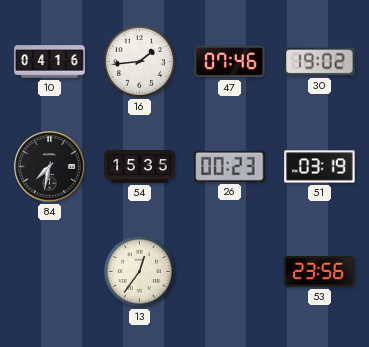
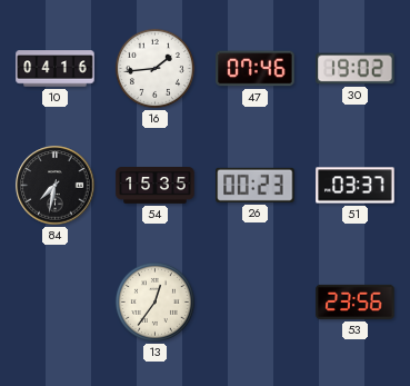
51: 03:19 -> 03:37
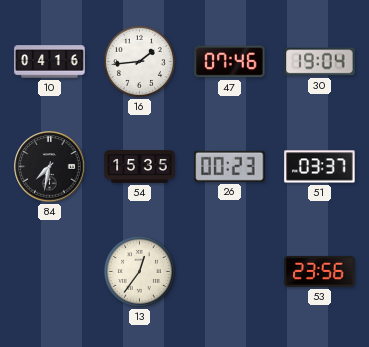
30: 19:02 -> 19:04
